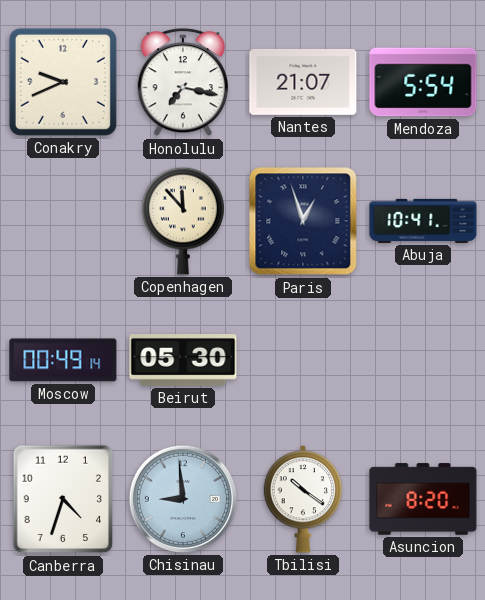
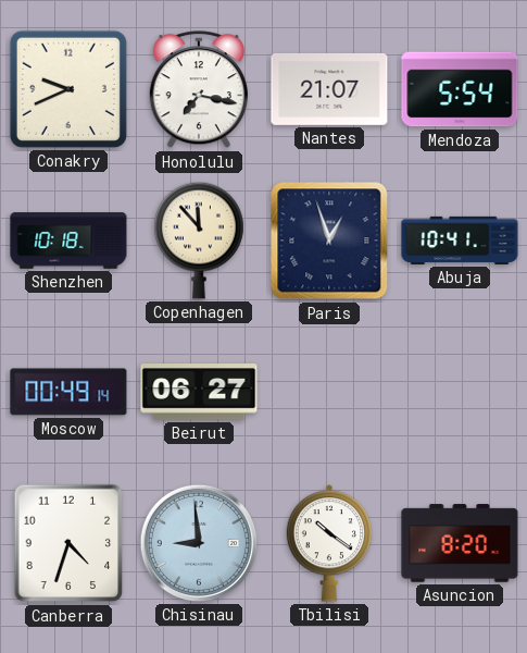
Shenzhen: none -> 10:18
Beirut: 05:30 -> 06:27
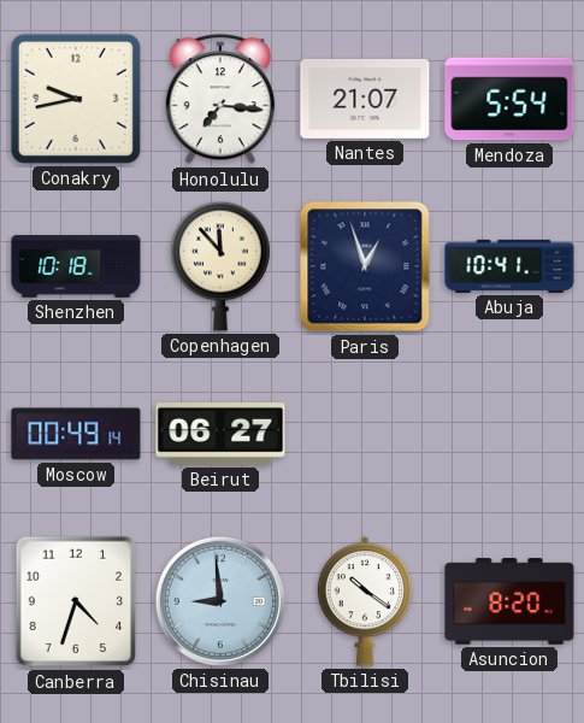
Conakry: 9:41 -> 9:43
Honolulu: 7:17 -> 7:16
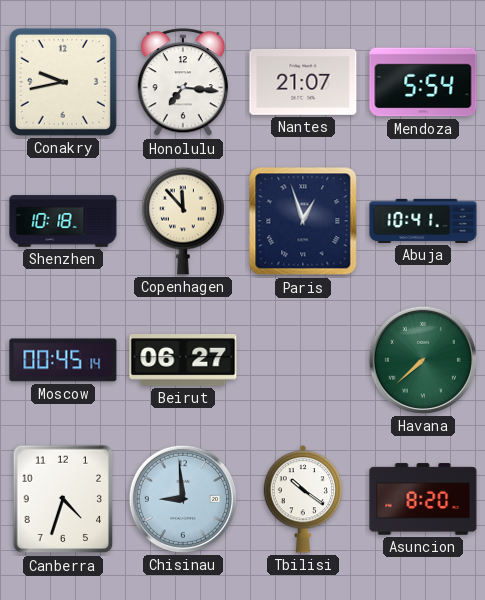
Moscow: 00:49 -> 00:45
Havana: none -> 7:38
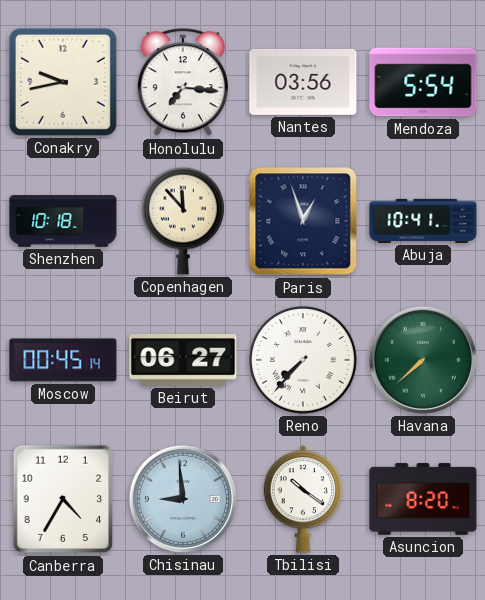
Nantes: 21:07 -> 03:56
Reno: none -> 7:37
Canberra: 4:33 -> 4:35
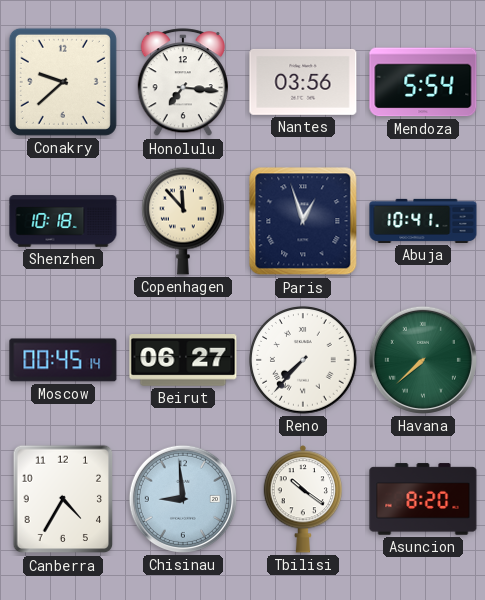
Conakry: 9:43 -> 9:38
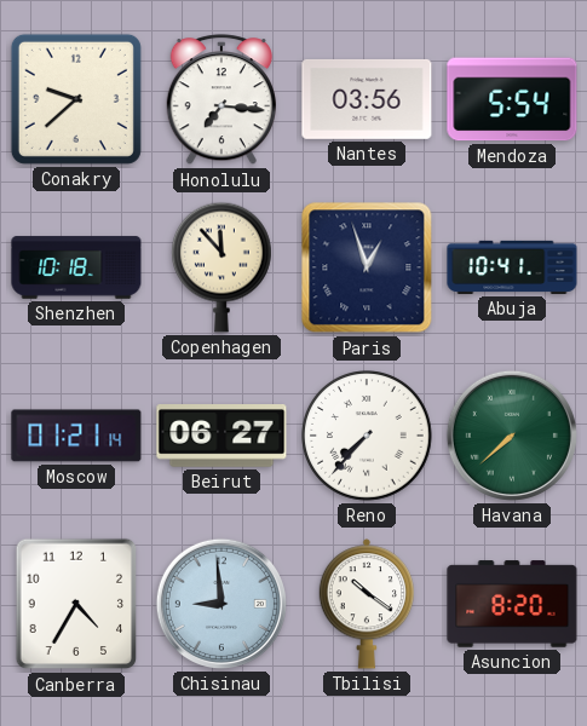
Moscow: 00:45 -> 01:21
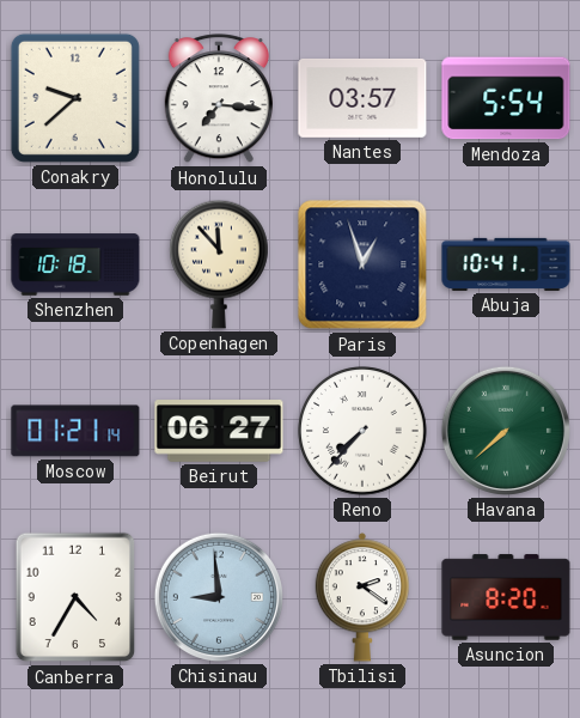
Nantes: 03:56 -> 03:57
Tbilisi: 10:21 -> 2:21
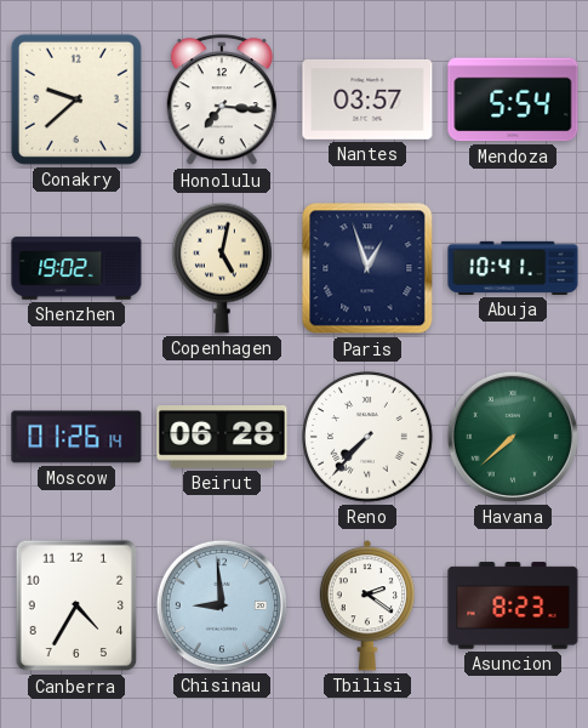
Shenzhen: 10:18 -> 19:02
Copenhagen: 11:53 -> 5:02
Moscow: 01:21 -> 01:26
Beirut: 06:27 -> 06:28
Asuncion: 8:20 -> 8:23
